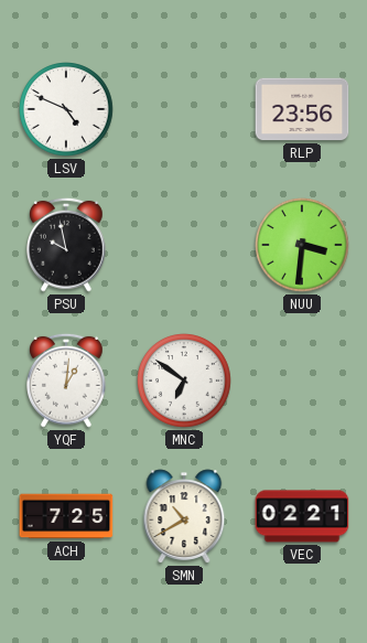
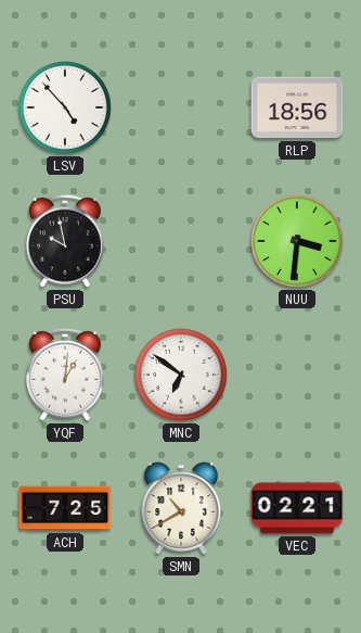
LSV: 4:49 -> 4:53
RLP: 23:56 -> 18:56
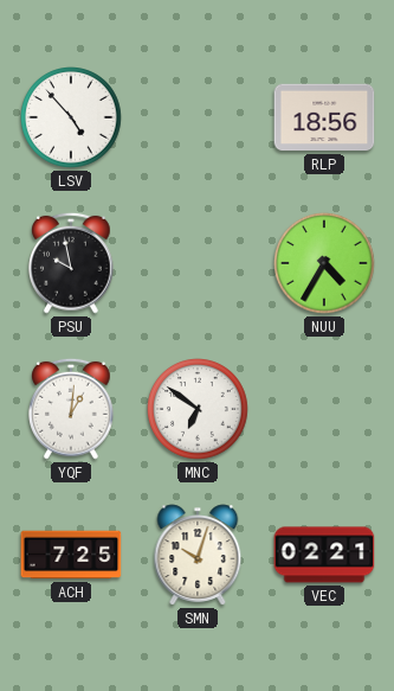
NUU: 3:31 -> 4:35
SMN: 10:40 -> 10:03
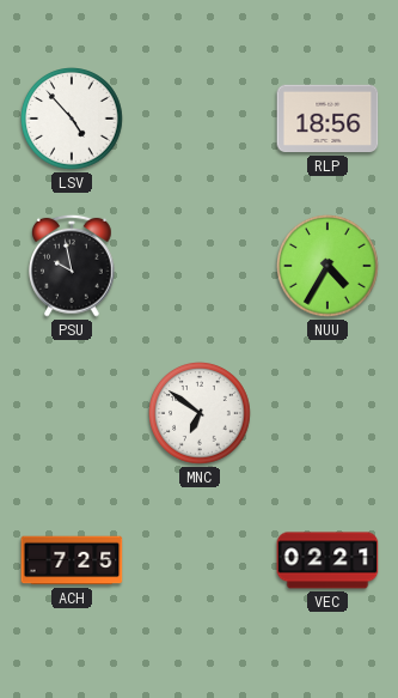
YQF: 1:01 -> none
SMN: 10:03 -> none
